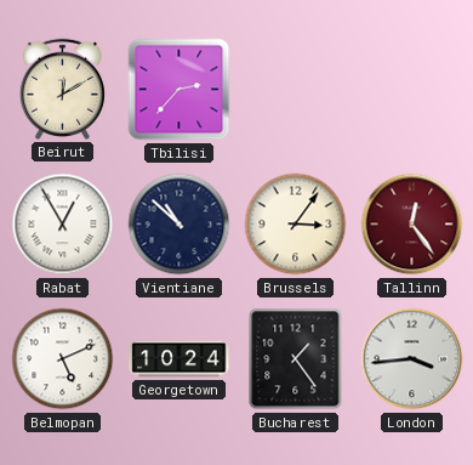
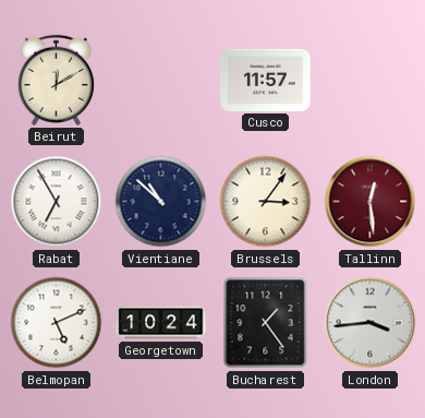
Tbilisi: 2:37 -> none
Cusco: none -> 11:57
Rabat: 12:55 -> 6:55
Tallinn: 12:24 -> 12:29
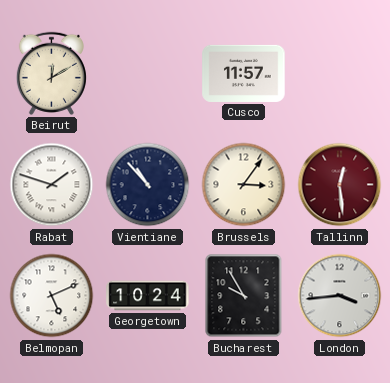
Rabat: 6:55 -> 1:48
Vientiane: 10:52 -> 10:53
Bucharest: 1:24 -> 9:55
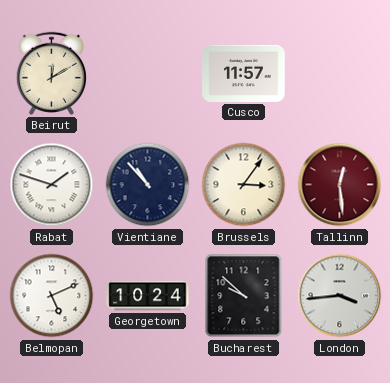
Bucharest: 9:55 -> 9:52
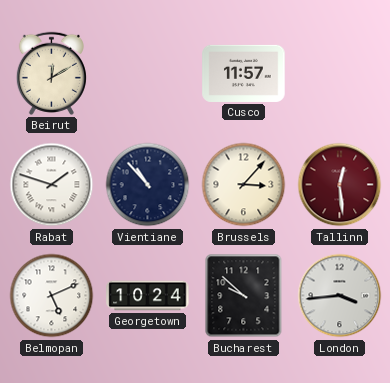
Brussels: 3:06 -> 3:07
